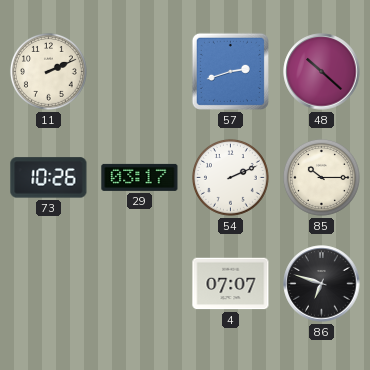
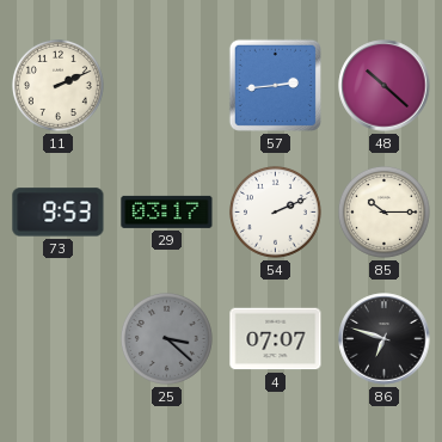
57: 2:42 -> 2:44
73: 10:26 -> 9:53
25: none -> 3:22
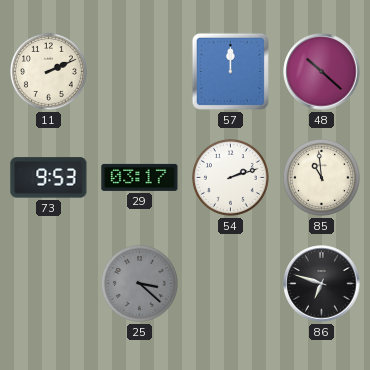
57: 2:44 -> 12:00
54: 2:11 -> 2:12
85: 10:15 -> 10:59
4: 07:07 -> none
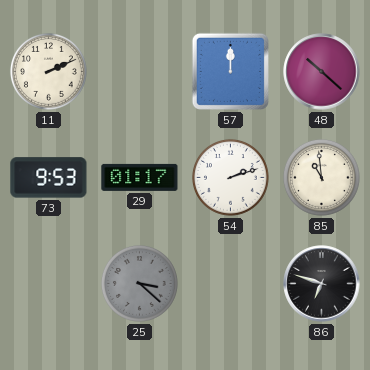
29: 03:17 -> 01:17
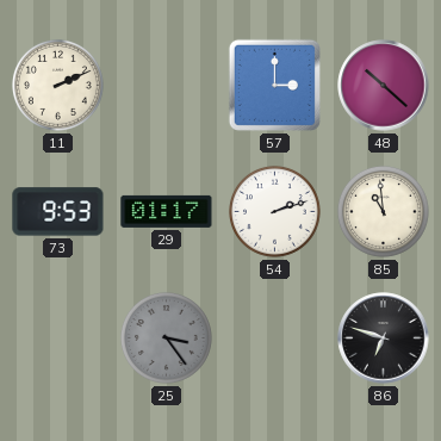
57: 12:00 -> 3:00
25: 3:22 -> 3:24
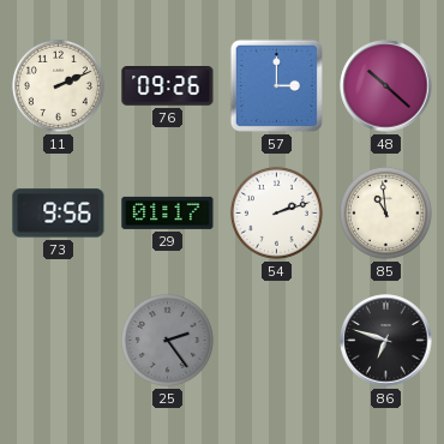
76: none -> 09:26
73: 9:53 -> 9:56
25: 3:24 -> 2:24
